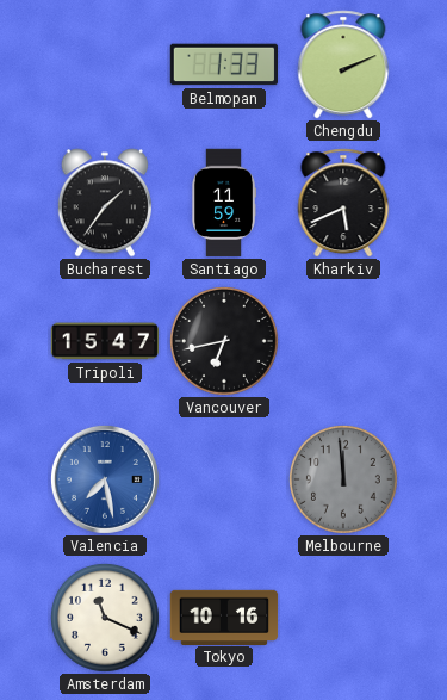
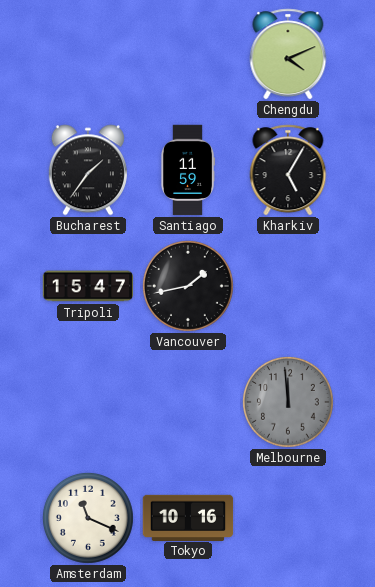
Belmopan: 1:33 -> none
Chengdu: 2:11 -> 4:11
Kharkiv: 5:41 -> 5:05
Vancouver: 6:43 -> 1:43
Valencia: 7:28 -> none
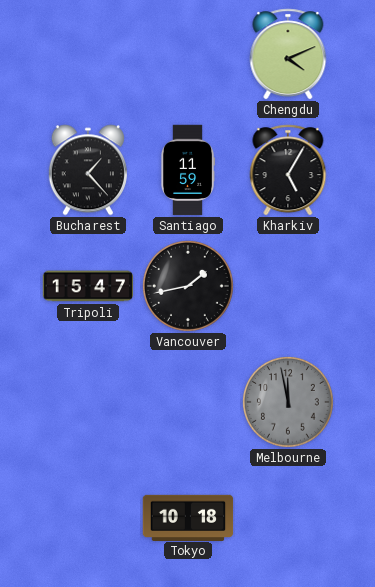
Bucharest: 1:36 -> 1:23
Melbourne: 11:59 -> 11:58
Amsterdam: 11:19 -> none
Tokyo: 10:16 -> 10:18
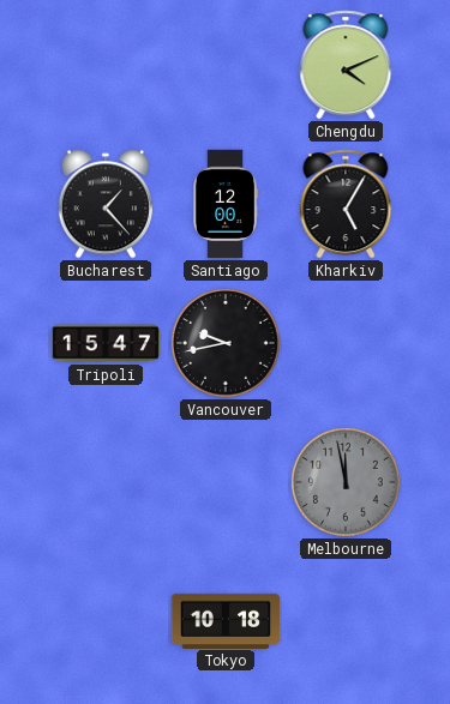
Santiago: 11:59 -> 12:00
Vancouver: 1:43 -> 9:43
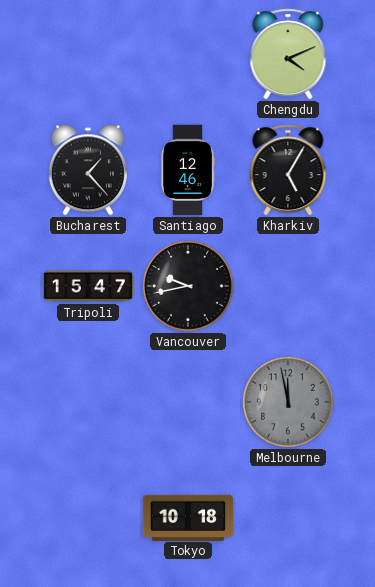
Santiago: 12:00 -> 12:46
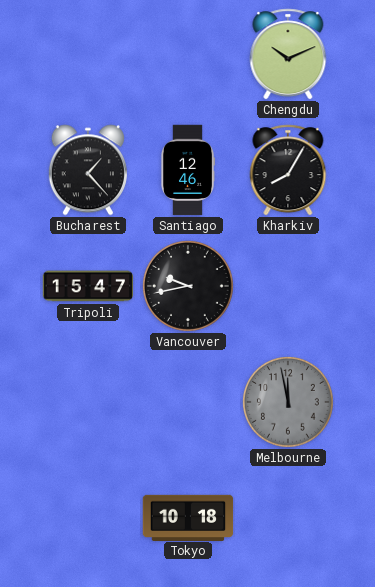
Chengdu: 4:11 -> 10:11
Kharkiv: 5:05 -> 8:05
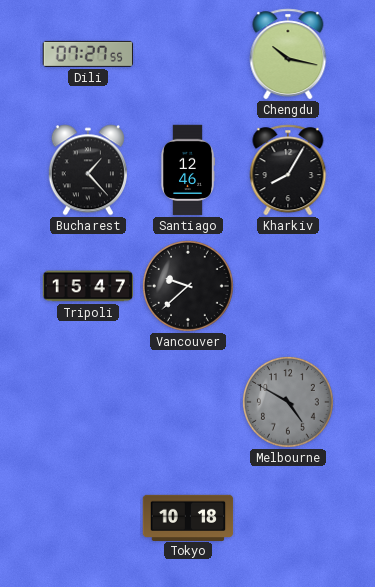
Dili: none -> 07:27
Chengdu: 10:11 -> 10:17
Vancouver: 9:43 -> 9:38
Melbourne: 11:58 -> 4:50
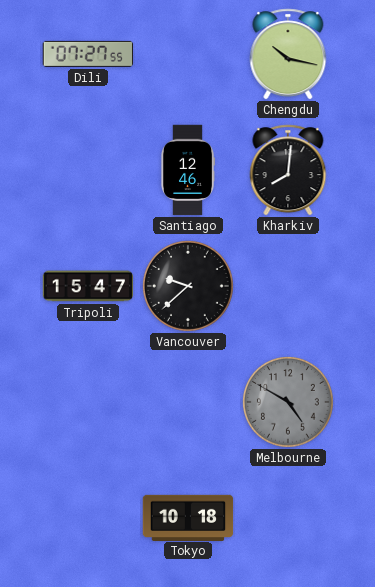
Bucharest: 1:23 -> none
Kharkiv: 8:05 -> 8:01
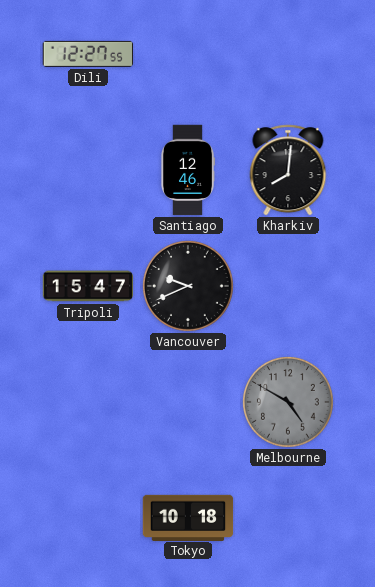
Dili: 07:27 -> 12:27
Chengdu: 10:17 -> none
Vancouver: 9:38 -> 9:41
